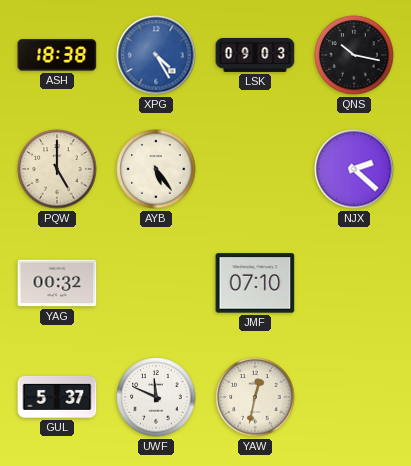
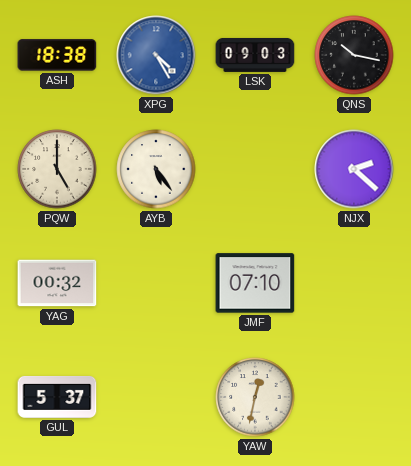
UWF: 11:49 -> none
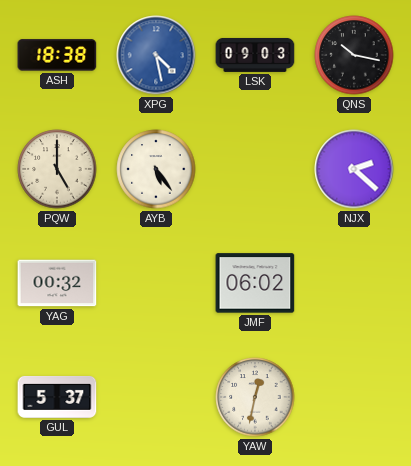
XPG: 4:25 -> 4:28
JMF: 07:10 -> 06:02
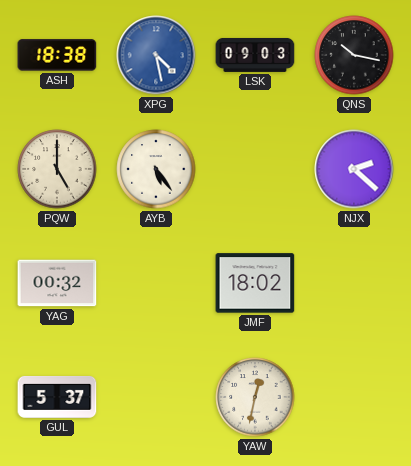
JMF: 06:02 -> 18:02
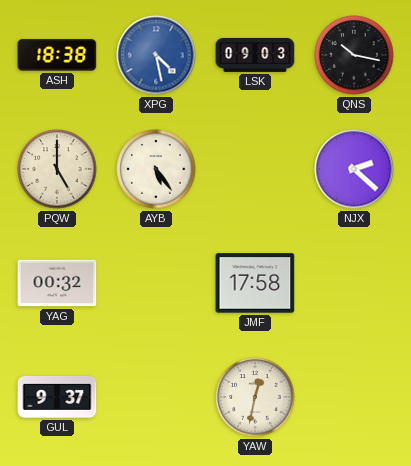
JMF: 18:02 -> 17:58
GUL: 5:37 -> 9:37
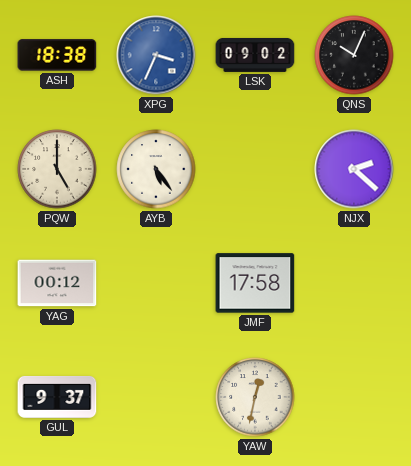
XPG: 4:28 -> 3:34
LSK: 09:03 -> 09:02
QNS: 10:17 -> 10:04
YAG: 00:32 -> 00:12
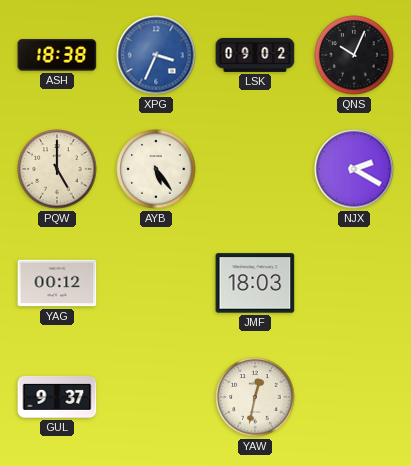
NJX: 2:22 -> 2:20
JMF: 17:58 -> 18:03
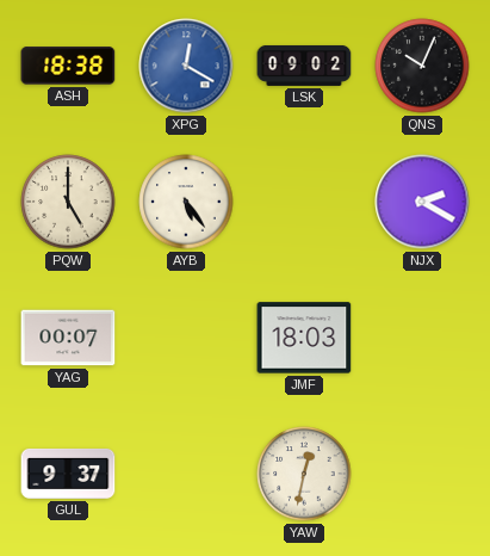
XPG: 3:34 -> 12:20
YAG: 00:12 -> 00:07
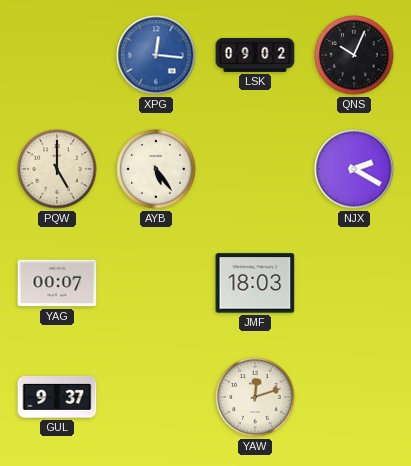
ASH: 18:38 -> none
XPG: 12:20 -> 12:16
YAW: 12:32 -> 12:12
